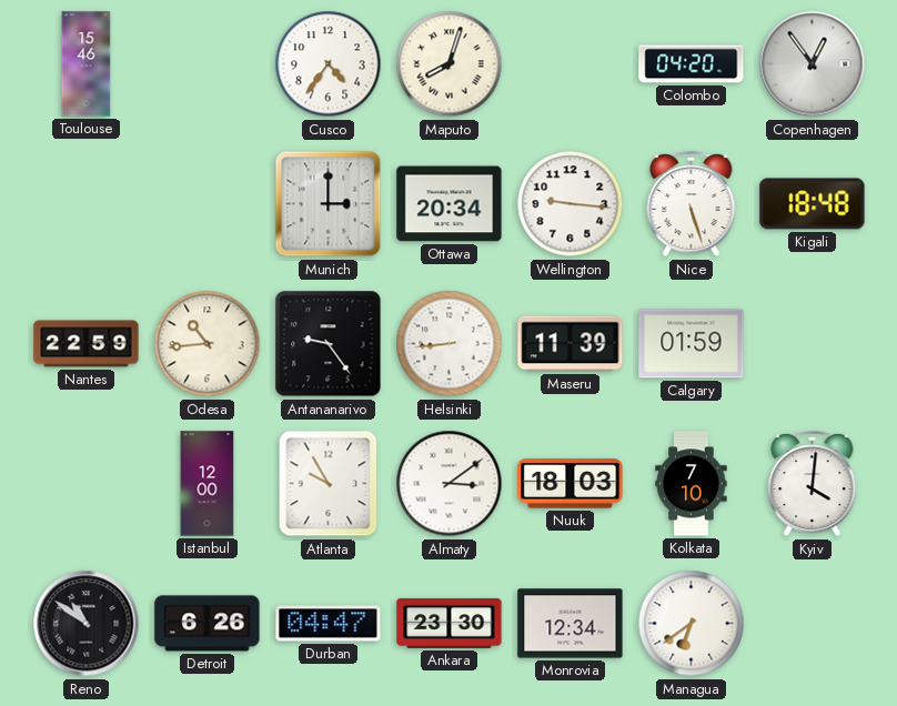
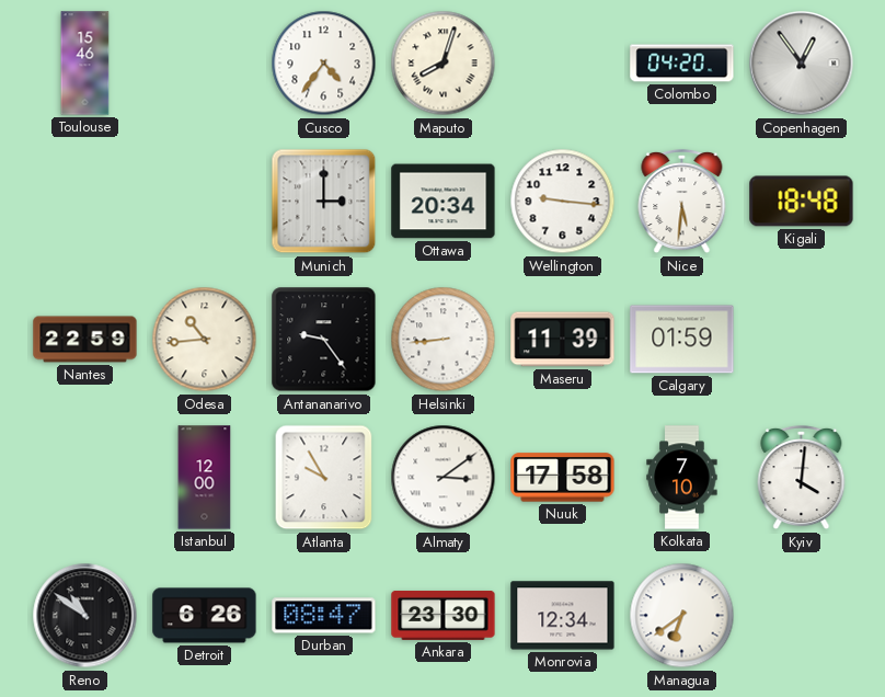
Nice: 5:27 -> 5:31
Nuuk: 18:03 -> 17:58
Durban: 04:47 -> 08:47
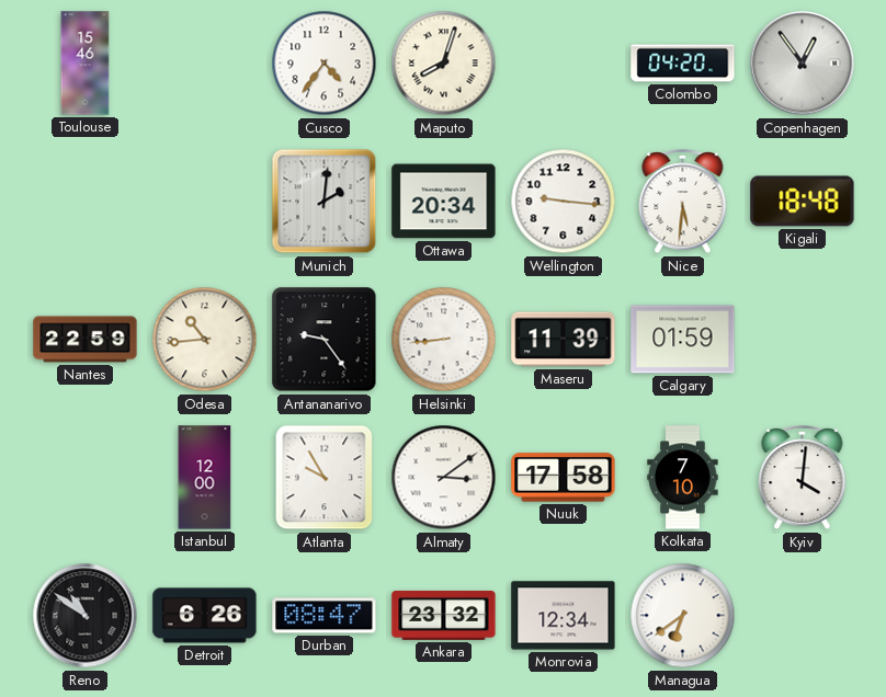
Munich: 3:00 -> 2:01
Ankara: 23:30 -> 23:32
